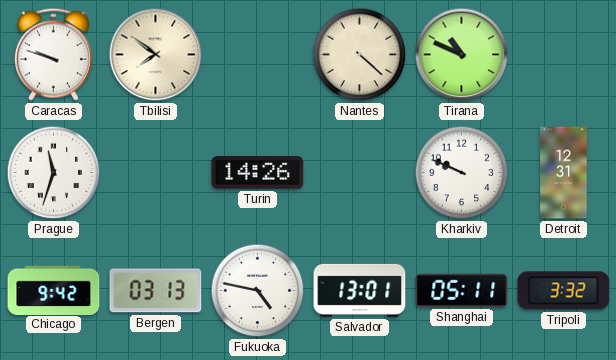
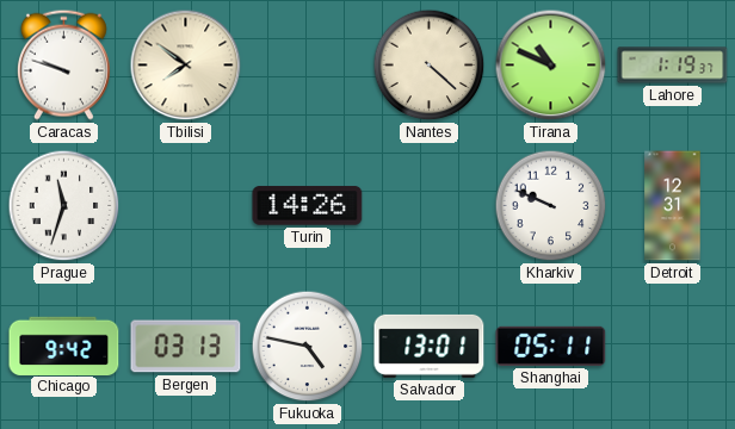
Lahore: none -> 1:19
Tripoli: 3:32 -> none
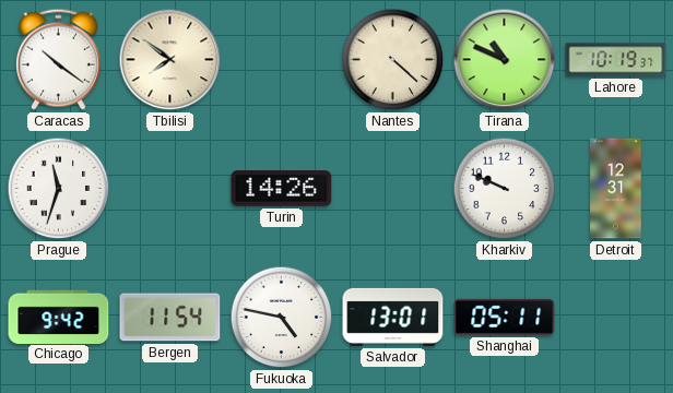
Caracas: 9:48 -> 10:21
Lahore: 1:19 -> 10:19
Bergen: 03:13 -> 11:54
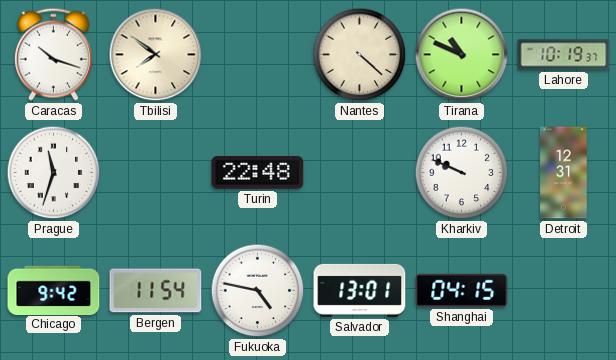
Caracas: 10:21 -> 10:18
Turin: 14:26 -> 22:48
Shanghai: 05:11 -> 04:15
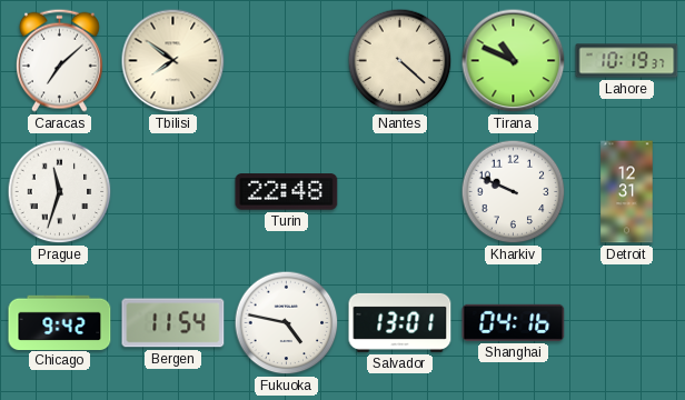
Caracas: 10:18 -> 7:08
Shanghai: 04:15 -> 04:16
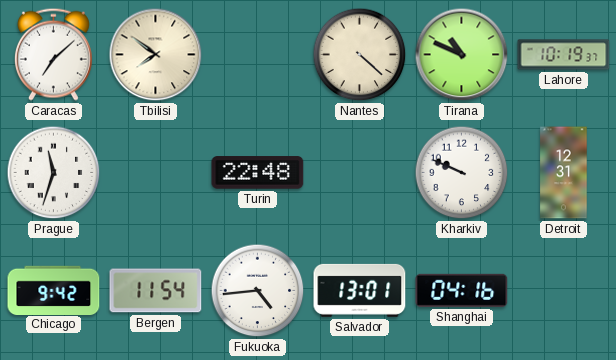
Fukuoka: 4:47 -> 4:44
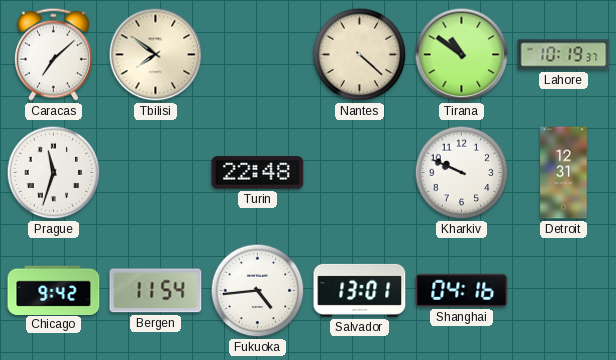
Tirana: 10:49 -> 10:51
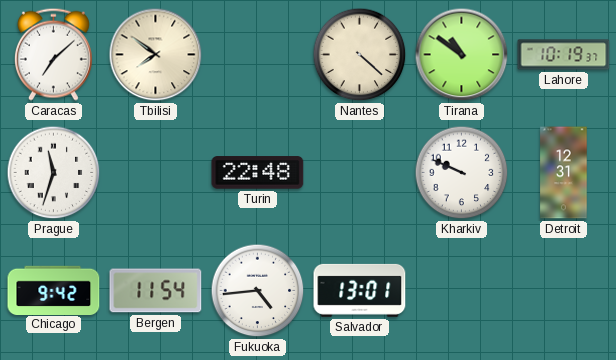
Shanghai: 04:16 -> none
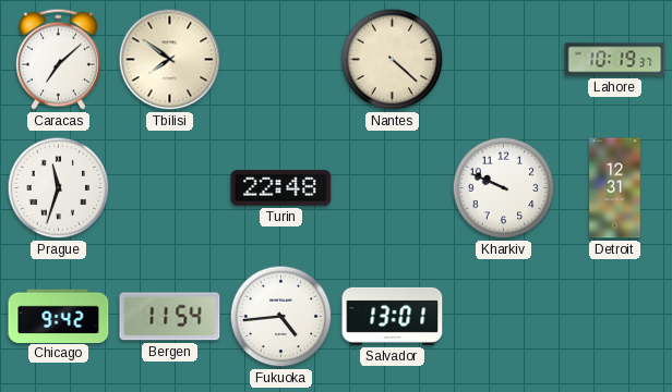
Tirana: 10:51 -> none
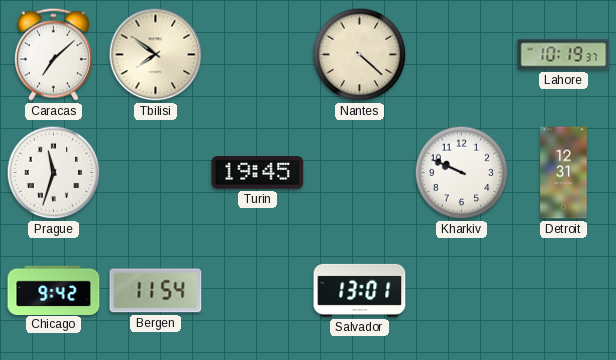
Turin: 22:48 -> 19:45
Fukuoka: 4:44 -> none
